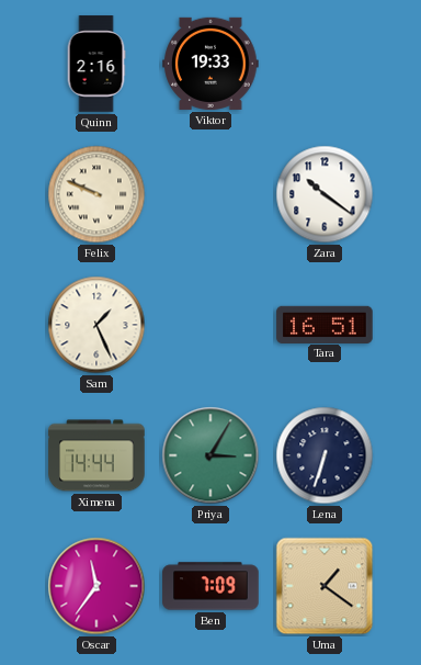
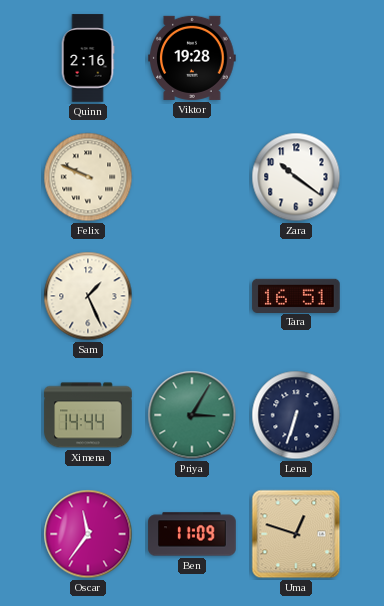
Viktor: 19:33 -> 19:28
Ben: 7:09 -> 11:09
Uma: 1:21 -> 12:48
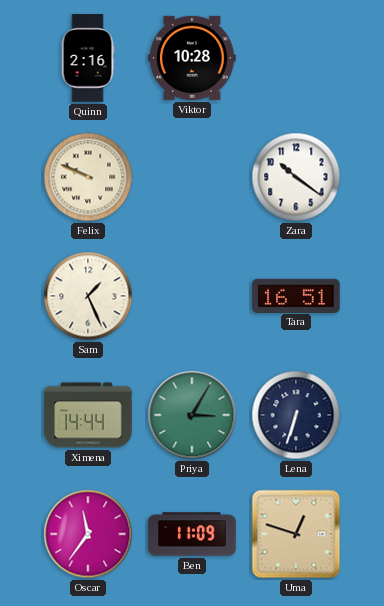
Viktor: 19:28 -> 10:28
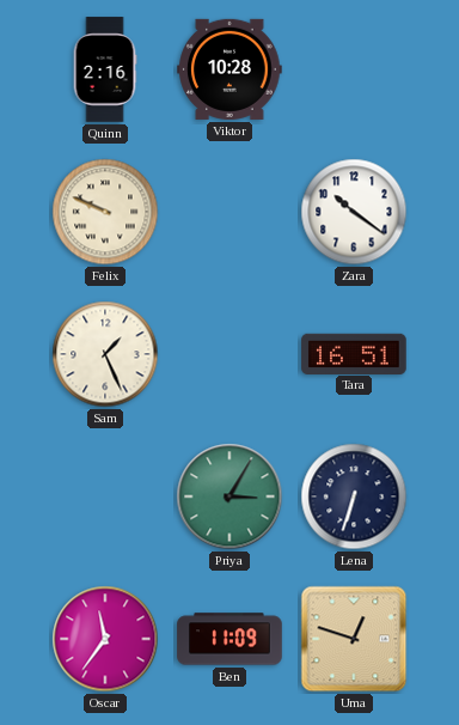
Ximena: 14:44 -> none
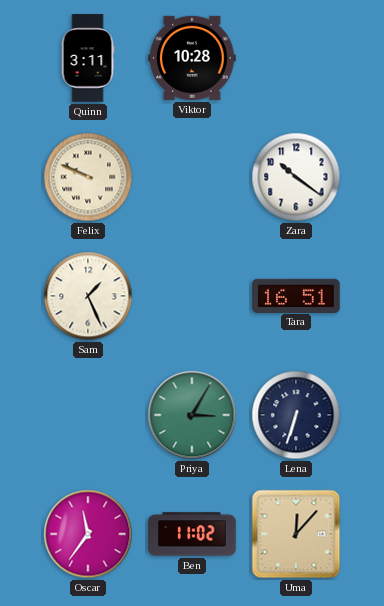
Quinn: 2:16 -> 3:11
Ben: 11:09 -> 11:02
Uma: 12:48 -> 12:07
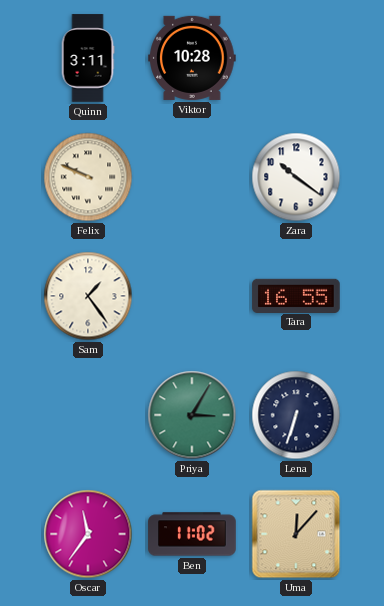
Sam: 1:26 -> 1:24
Tara: 16:51 -> 16:55
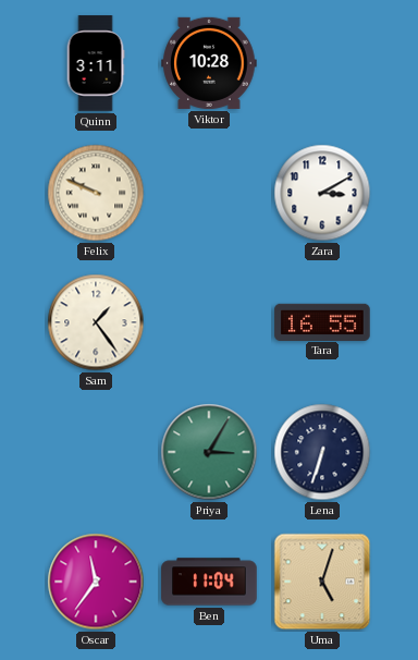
Zara: 10:21 -> 3:10
Ben: 11:02 -> 11:04
Uma: 12:07 -> 5:03
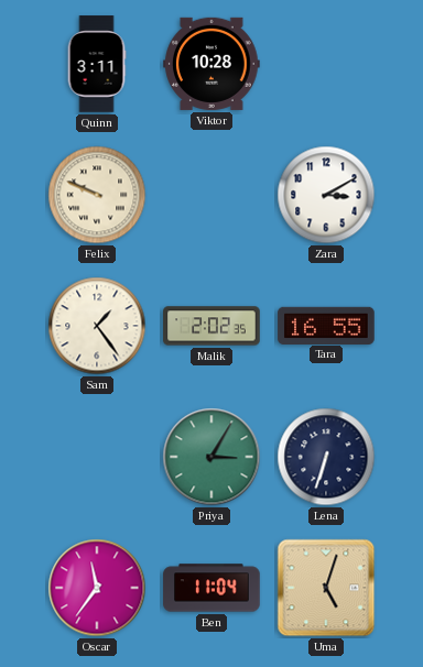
Malik: none -> 2:02
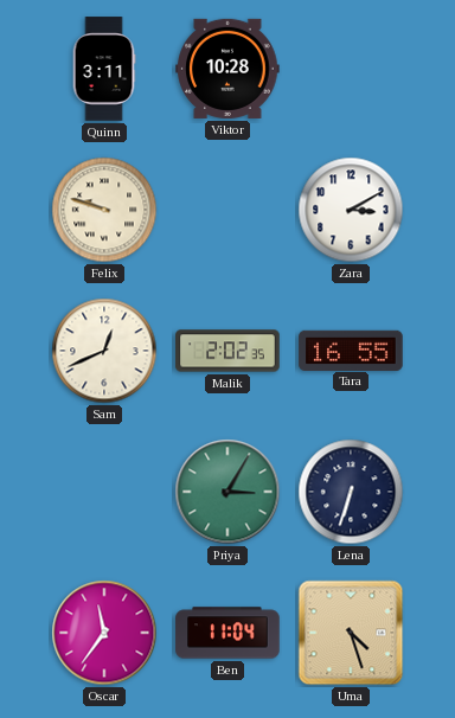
Felix: 9:49 -> 9:48
Sam: 1:24 -> 12:41
Uma: 5:03 -> 4:27
